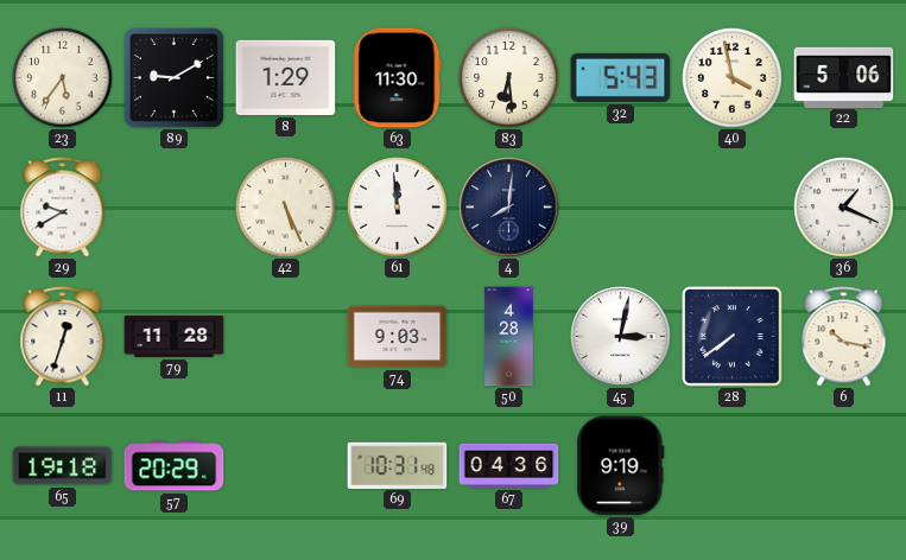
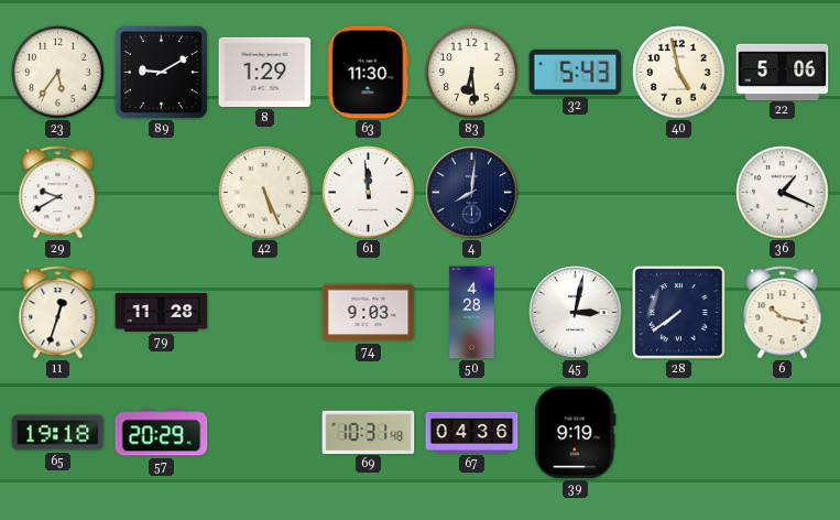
40: 3:58 -> 4:58
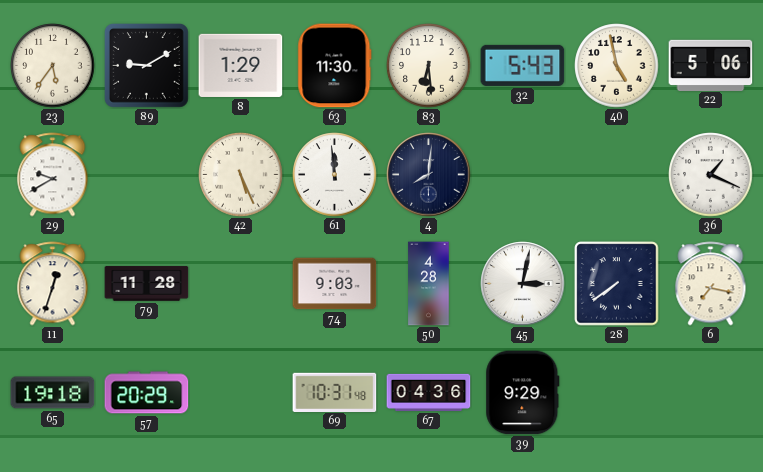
6: 10:17 -> 7:17
39: 9:19 -> 9:29
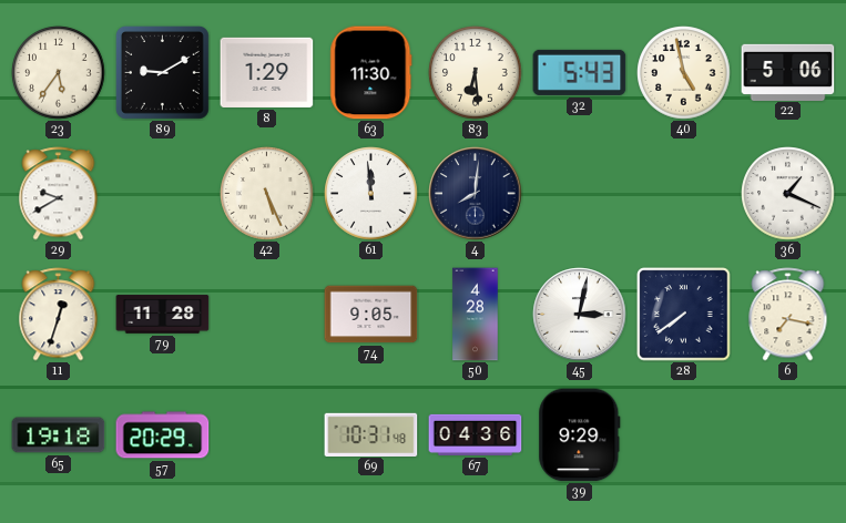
74: 9:03 -> 9:05
